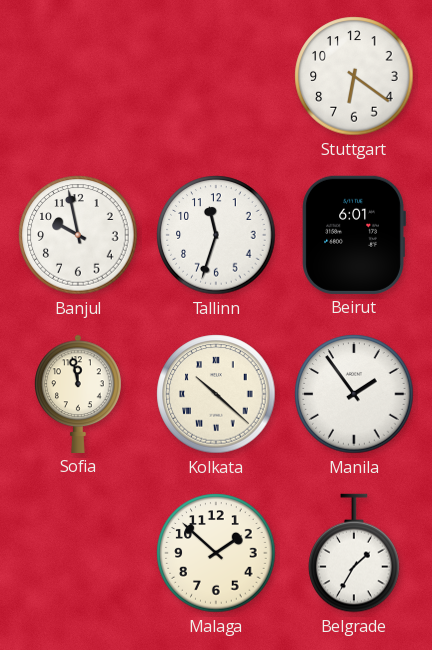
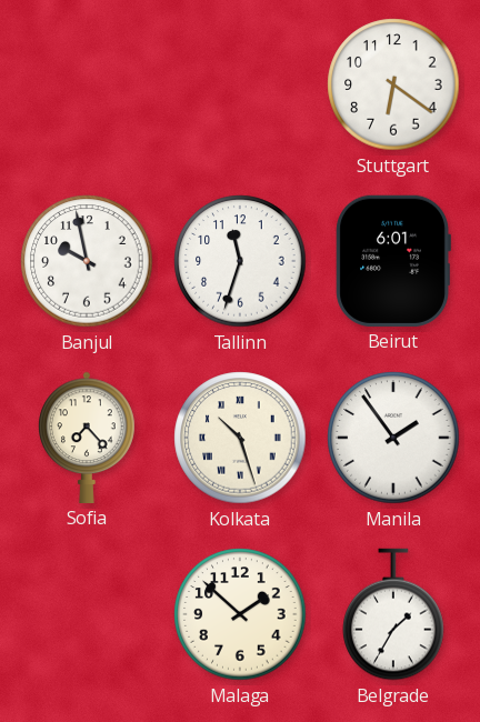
Sofia: 11:58 -> 7:23
Kolkata: 10:22 -> 10:27
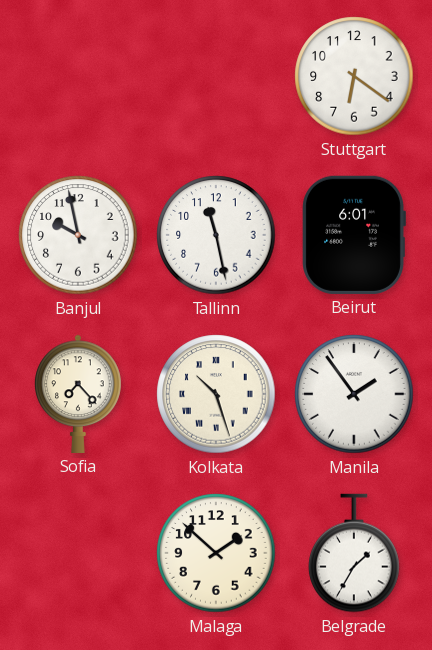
Tallinn: 11:33 -> 11:28
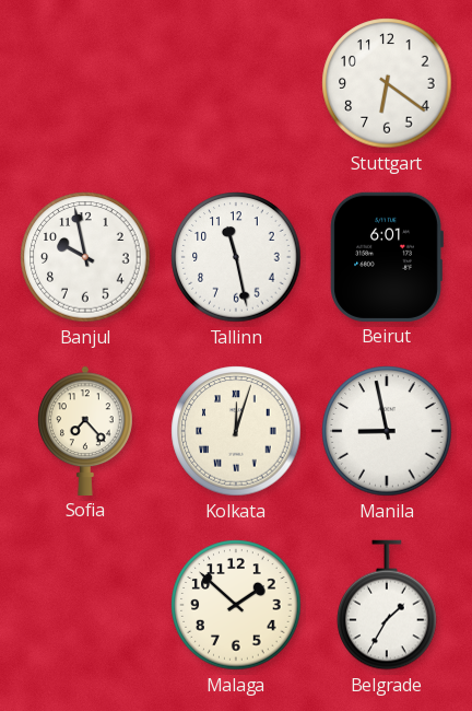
Kolkata: 10:27 -> 12:03
Manila: 1:54 -> 8:58
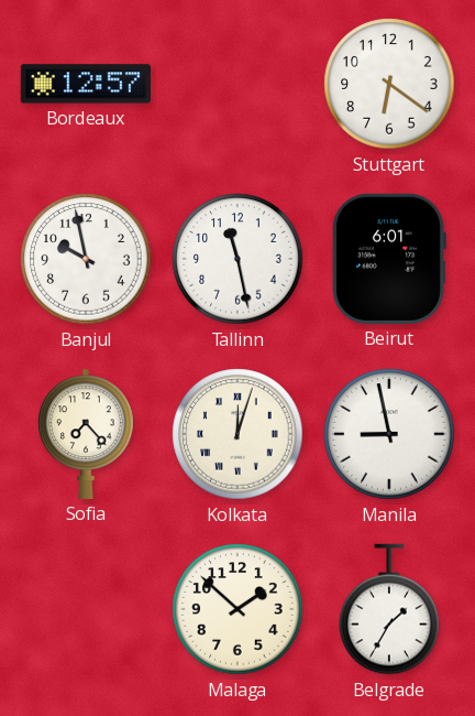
Bordeaux: none -> 12:57
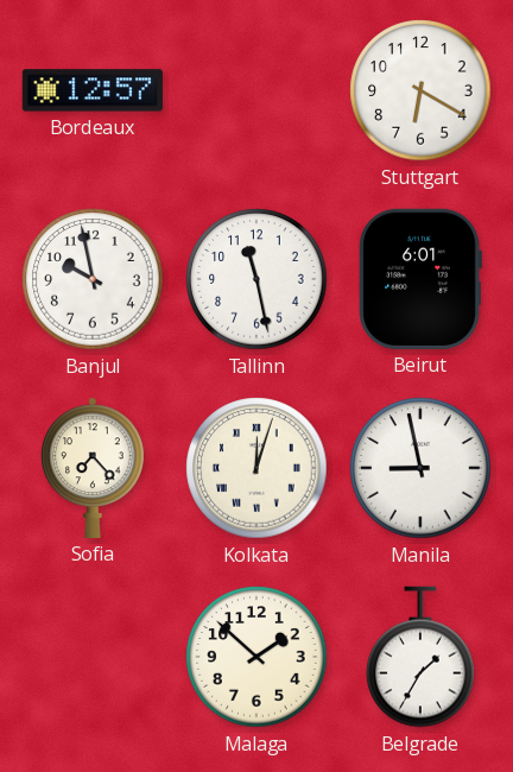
Stuttgart: 6:21 -> 6:20
